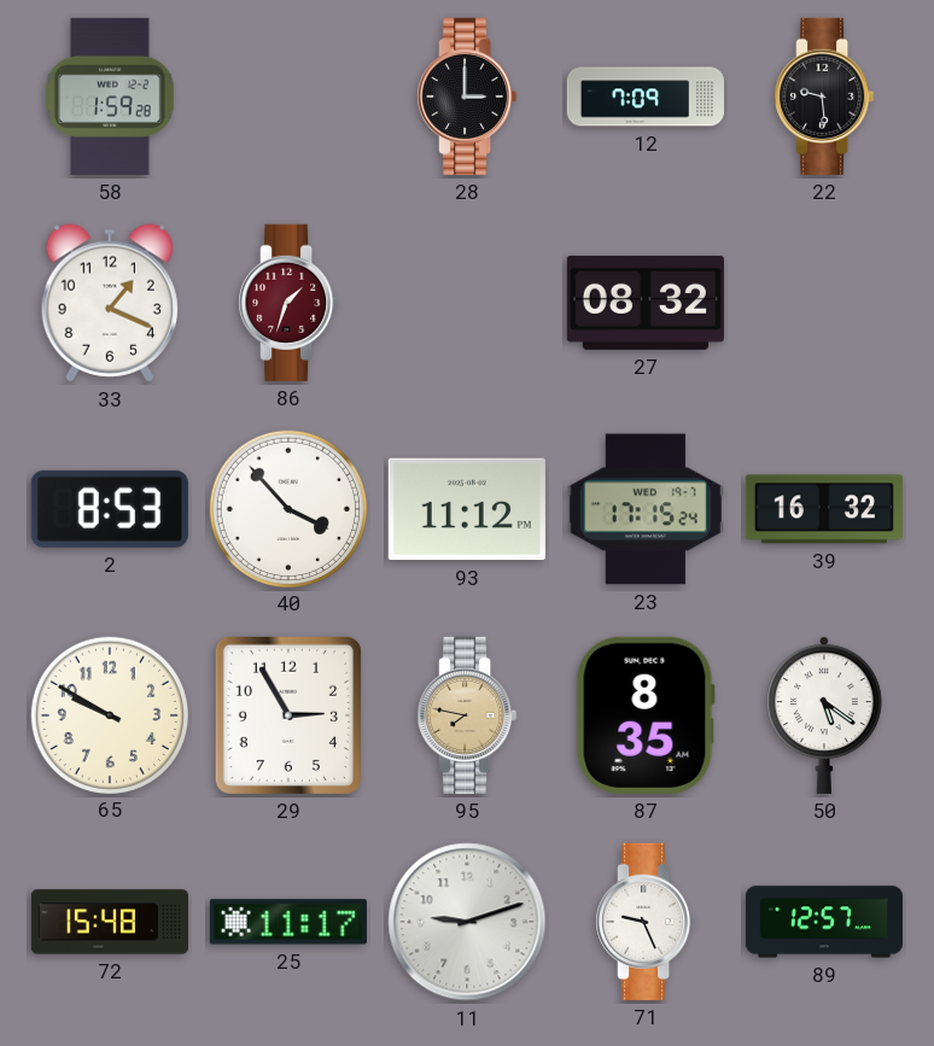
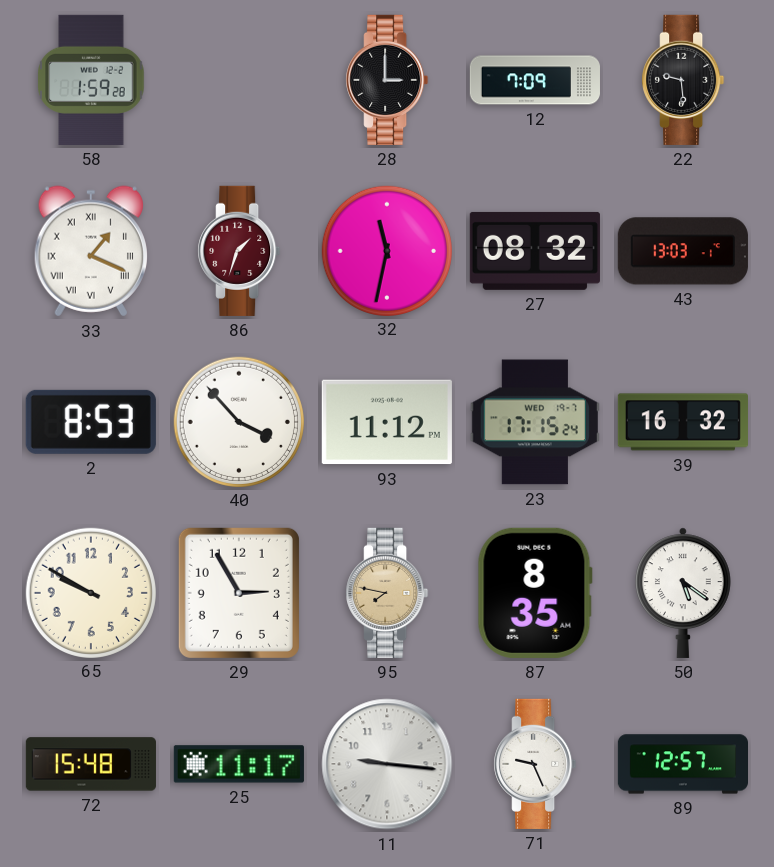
33 numerals: Arabic -> Roman
32: none -> 11:32
43: none -> 13:03
11: 9:12 -> 9:16
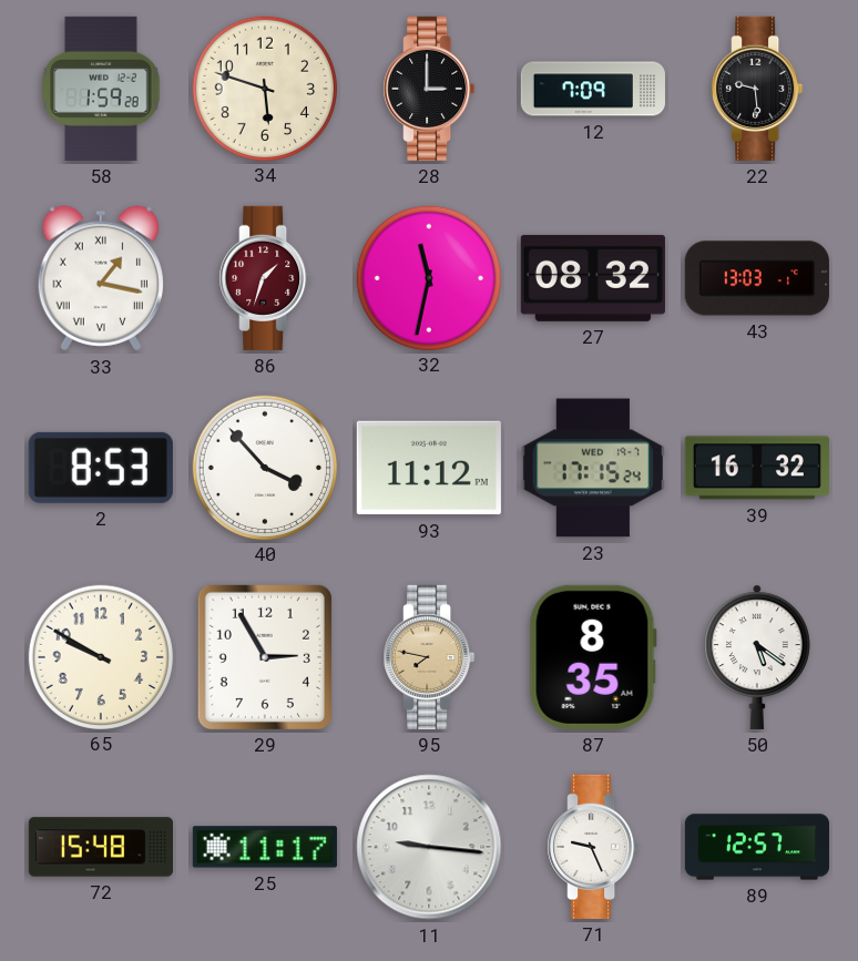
34: none -> 5:48
33: 1:19 -> 1:17
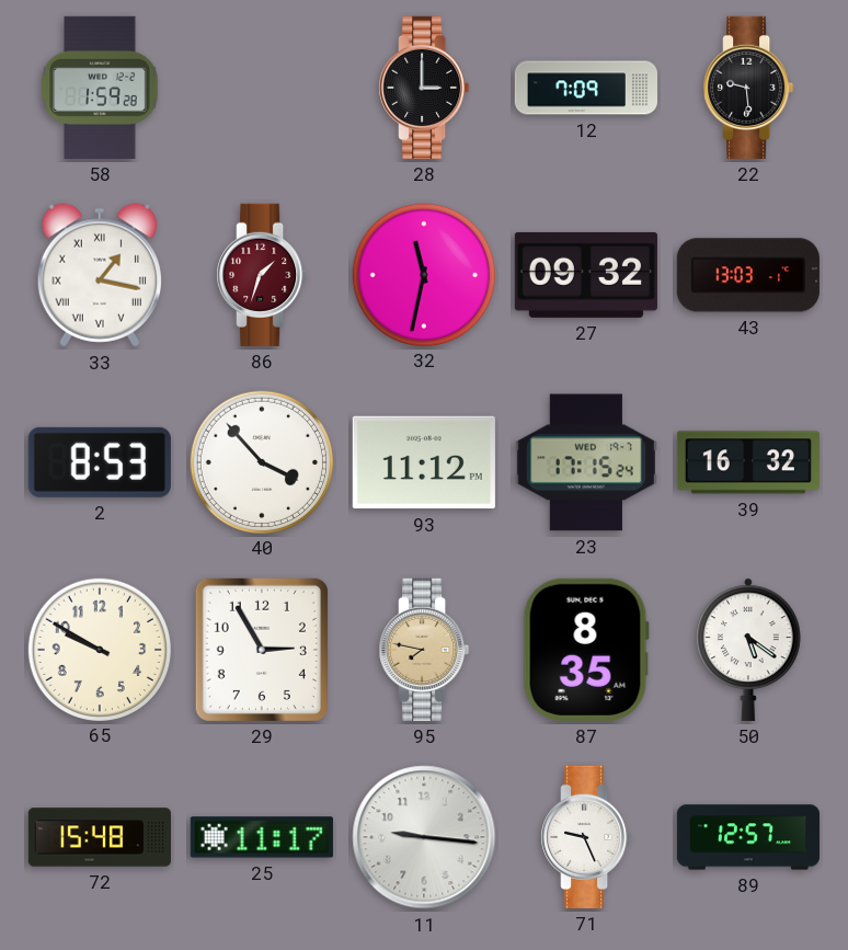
34: 5:48 -> none
27: 08:32 -> 09:32
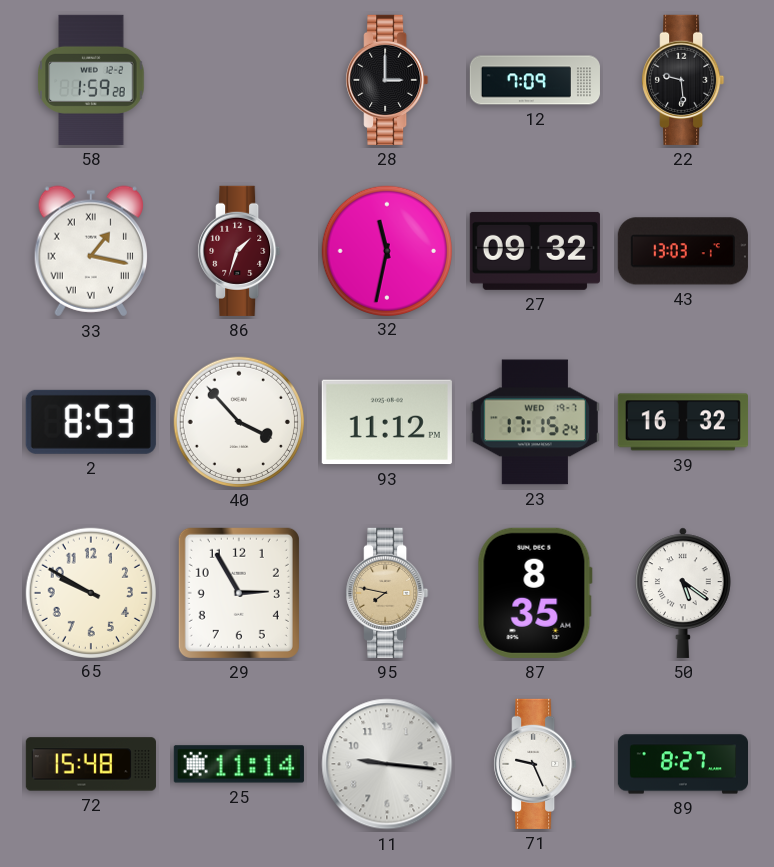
25: 11:17 -> 11:14
89: 12:57 -> 8:27
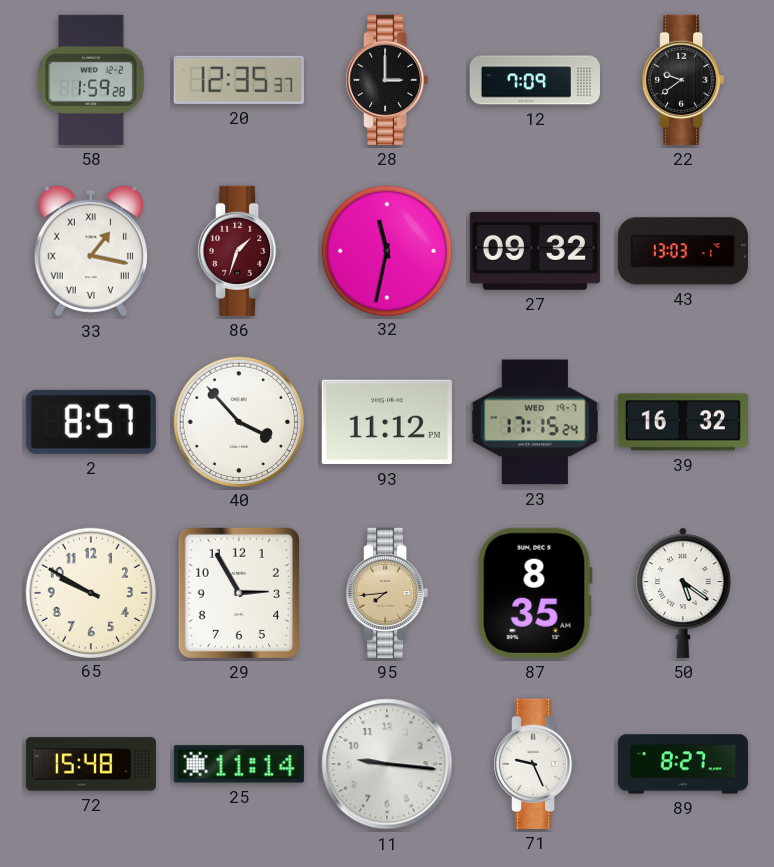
20: none -> 12:35
22: 9:29 -> 9:39
2: 8:53 -> 8:57
95: 7:47 -> 7:44
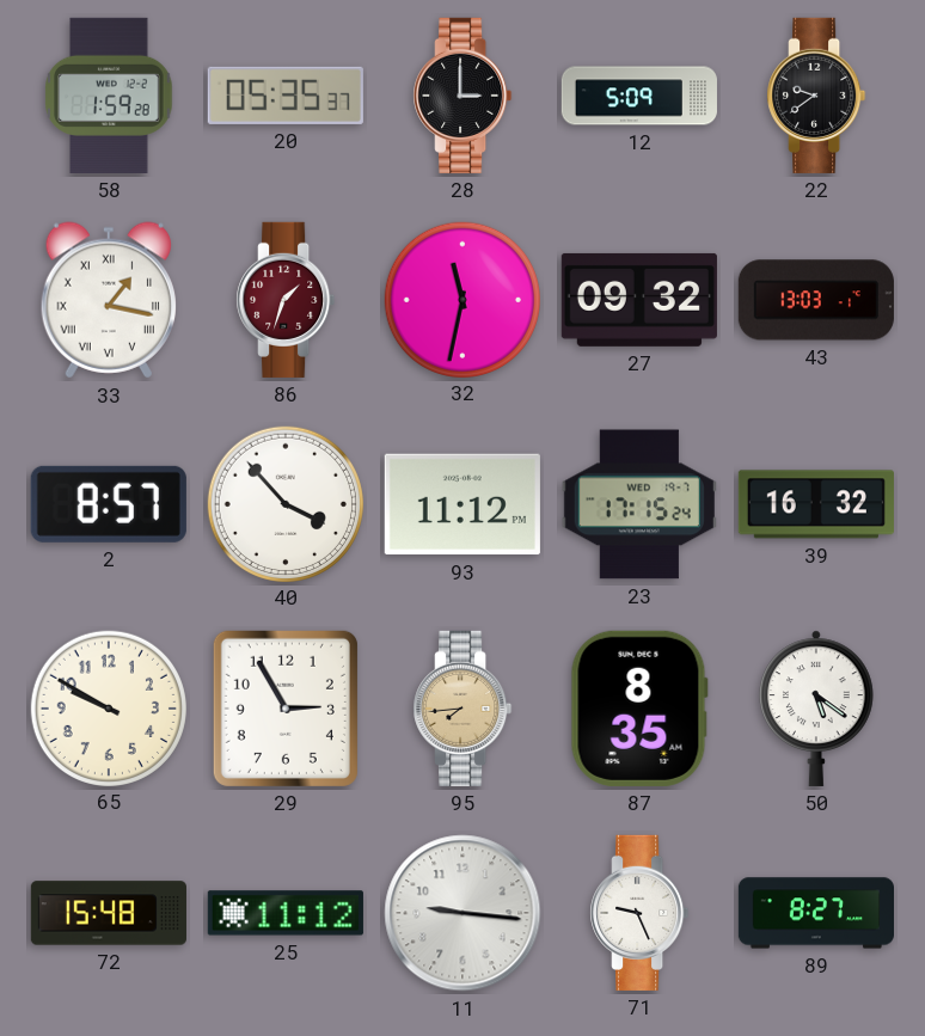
20: 12:35 -> 05:35
12: 7:09 -> 5:09
25: 11:14 -> 11:12
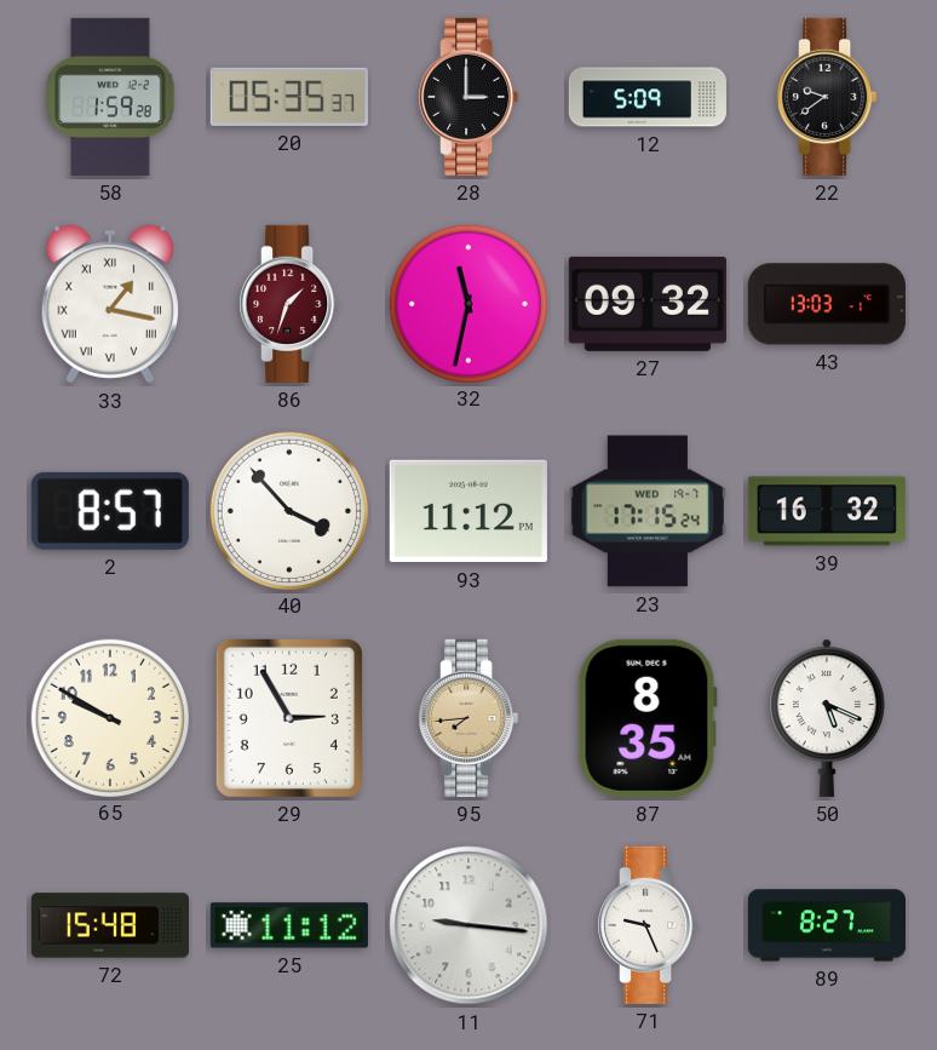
50: 5:21 -> 5:19
